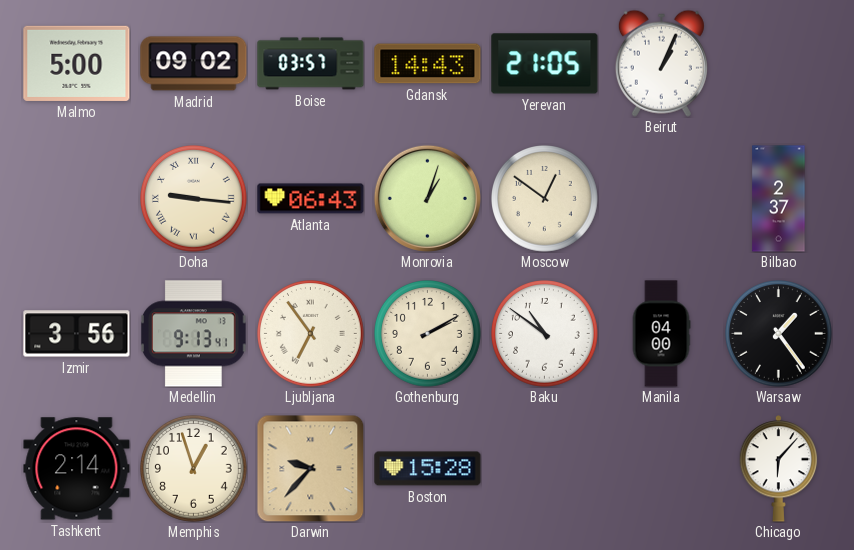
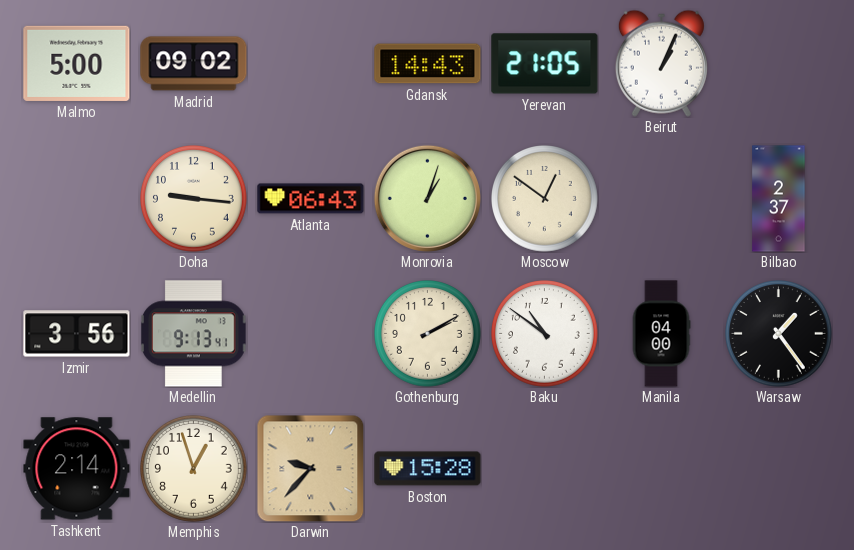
Boise: 03:57 -> none
Doha numerals: Roman -> Arabic
Ljubljana: 6:54 -> none
Chicago: 6:07 -> none
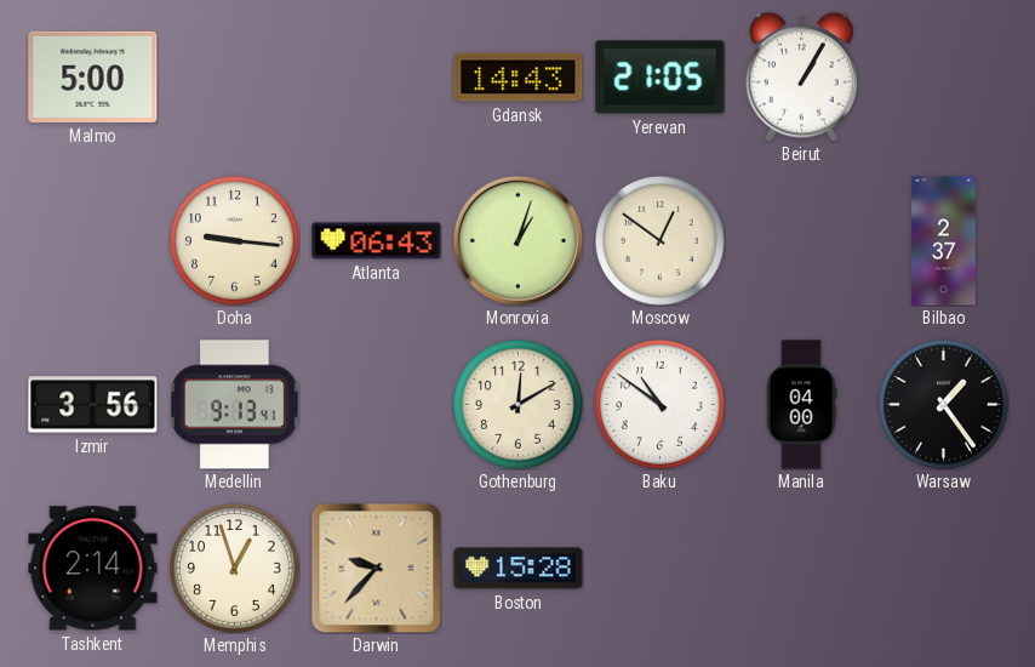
Madrid: 09:02 -> none
Beirut: 1:04 -> 1:05
Gothenburg: 2:10 -> 12:10
